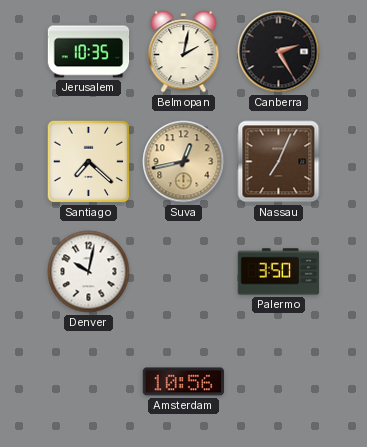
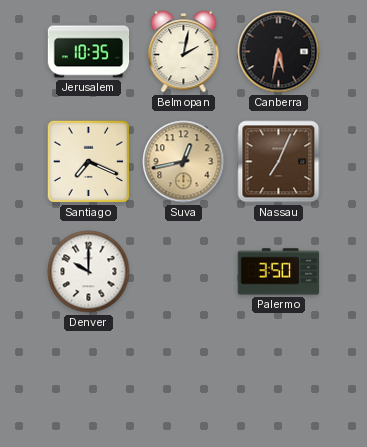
Canberra: 2:25 -> 5:32
Santiago: 7:22 -> 7:19
Denver: 10:02 -> 10:00
Amsterdam: 10:56 -> none
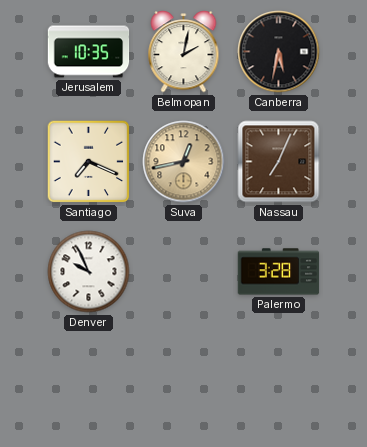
Denver: 10:00 -> 9:56
Palermo: 3:50 -> 3:28
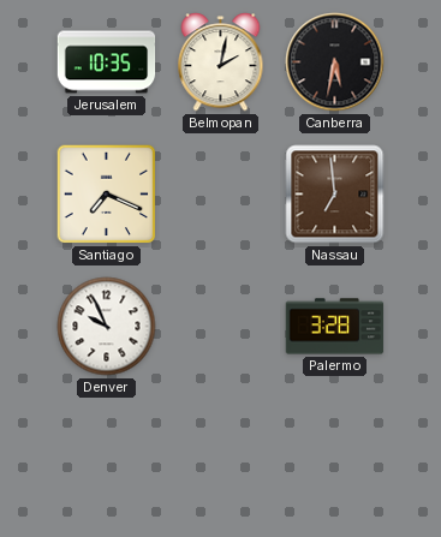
Suva: 12:43 -> none
Nassau: 7:04 -> 6:59
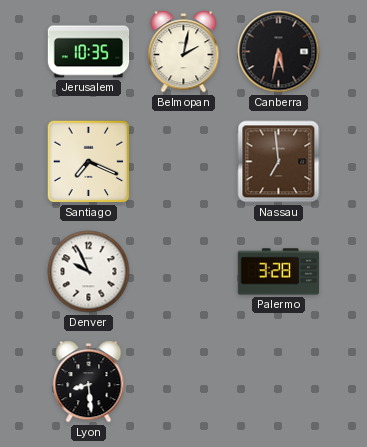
Lyon: none -> 8:29
